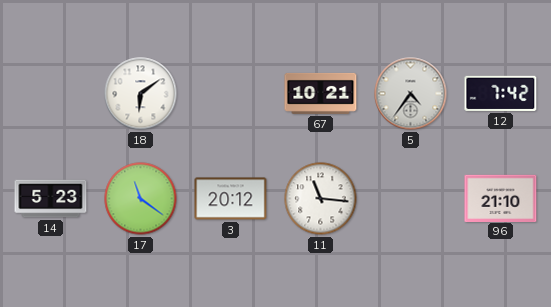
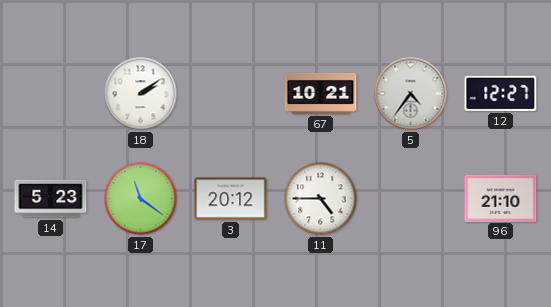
18: 6:09 -> 2:09
12: 7:42 -> 12:27
11: 11:16 -> 4:45
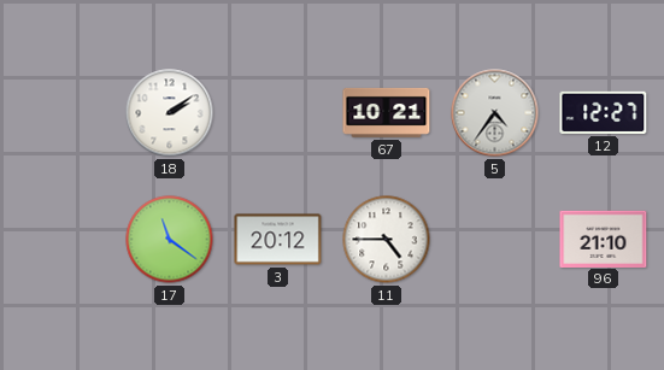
14: 5:23 -> none
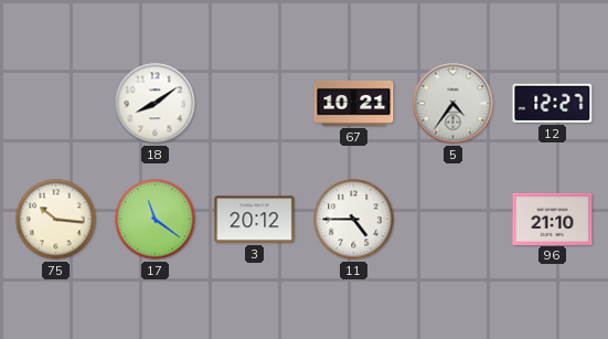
18: 2:09 -> 8:09
75: none -> 10:16
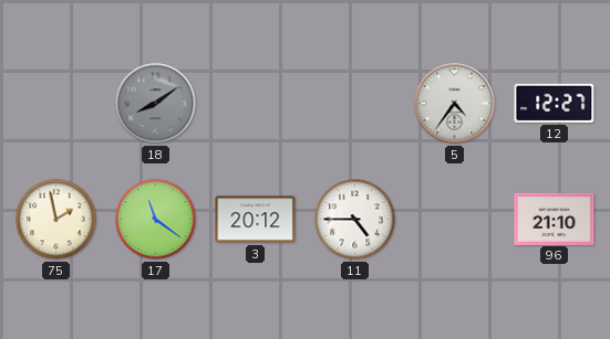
18 dial: white -> grey
67: 10:21 -> none
75: 10:16 -> 1:58
